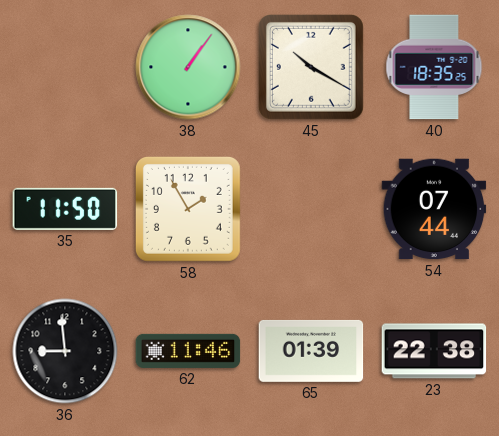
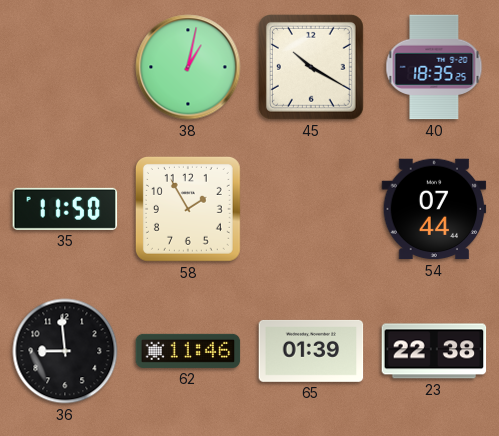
38: 1:06 -> 1:02
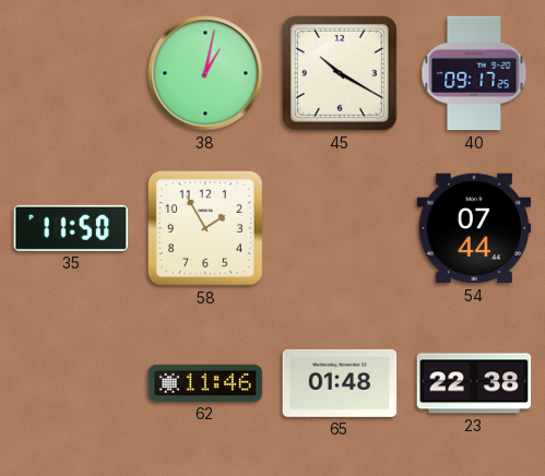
40: 18:35 -> 09:17
36: 8:59 -> none
65: 01:39 -> 01:48
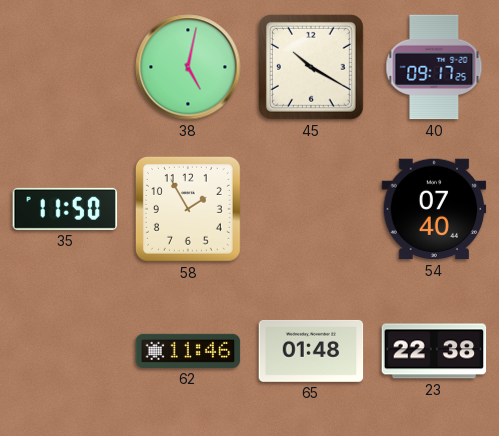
38: 1:02 -> 5:02
54: 07:44 -> 07:40
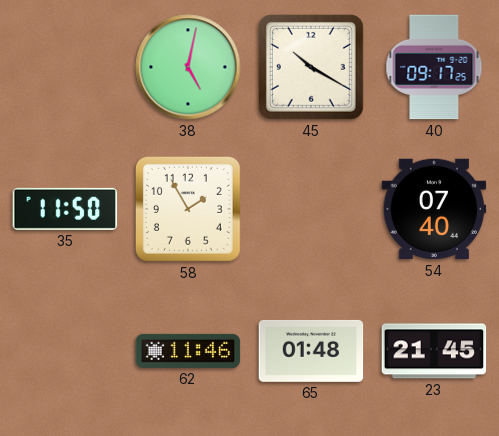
23: 22:38 -> 21:45
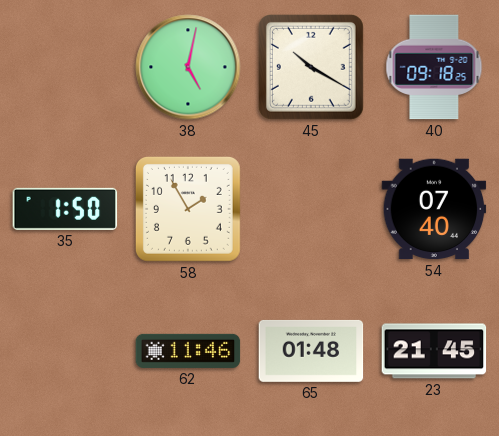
40: 09:17 -> 09:18
35: 11:50 -> 1:50
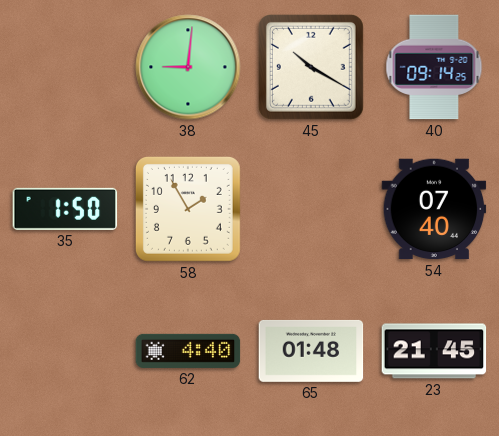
38: 5:02 -> 9:01
40: 09:18 -> 09:14
62: 11:46 -> 4:40
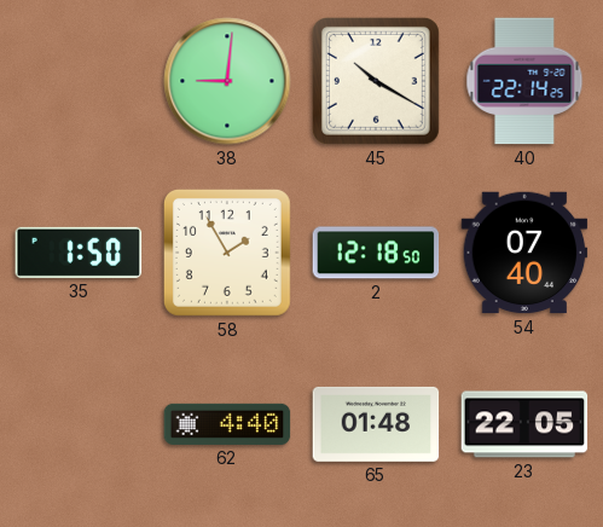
40: 09:14 -> 22:14
2: none -> 12:18
23: 21:45 -> 22:05
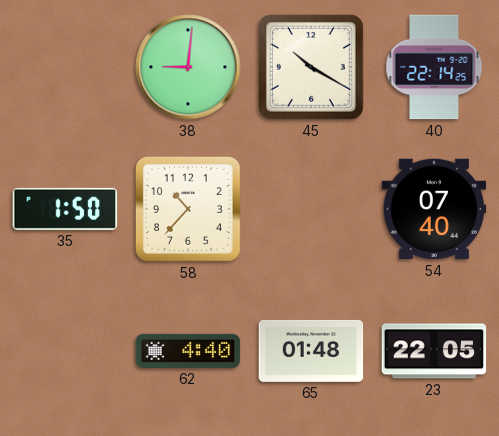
58: 1:55 -> 10:37
2: 12:18 -> none
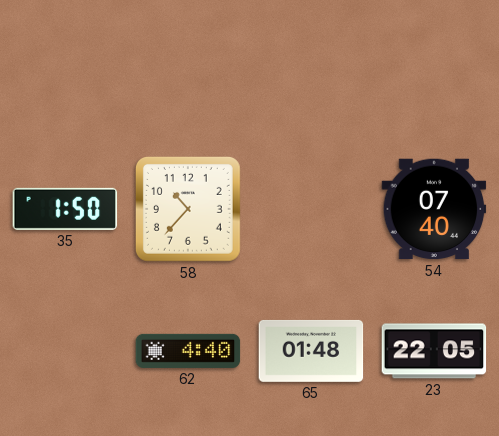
38: 9:01 -> none
45: 10:20 -> none
40: 22:14 -> none
